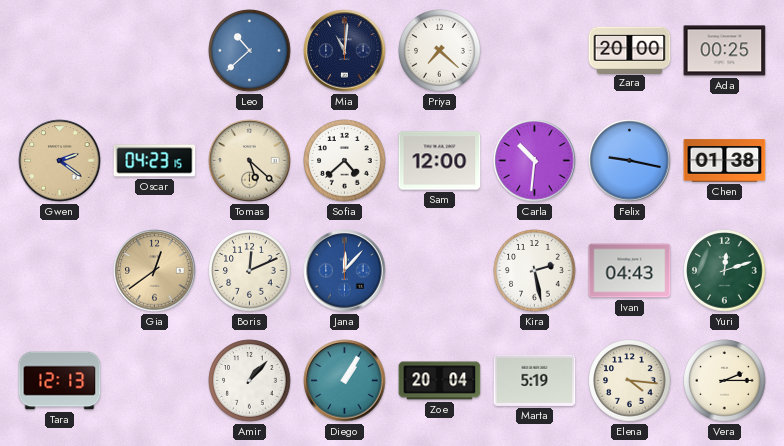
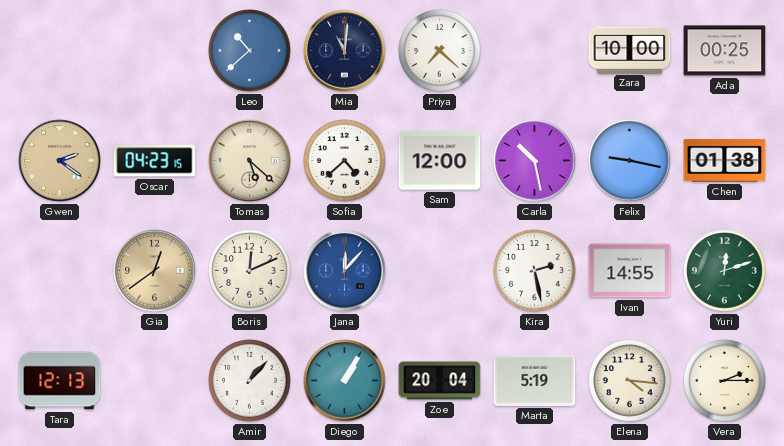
Zara: 20:00 -> 10:00
Carla: 10:31 -> 10:28
Ivan: 04:43 -> 14:55
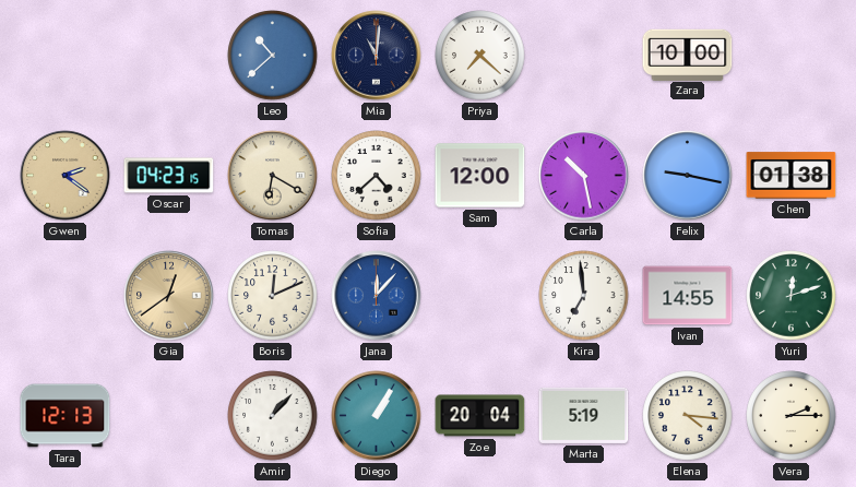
Ada: 00:25 -> none
Tomas: 5:22 -> 6:20
Kira: 2:28 -> 6:59
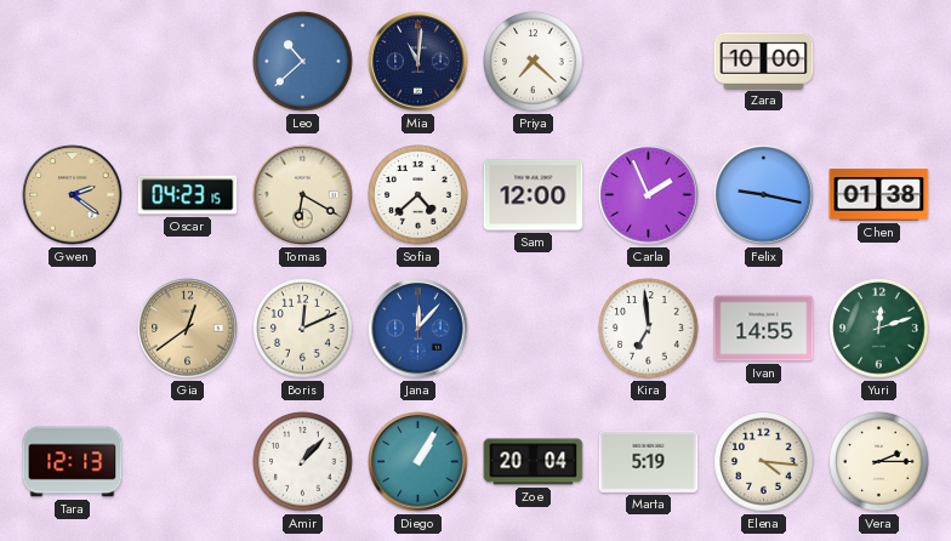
Carla: 10:28 -> 1:56
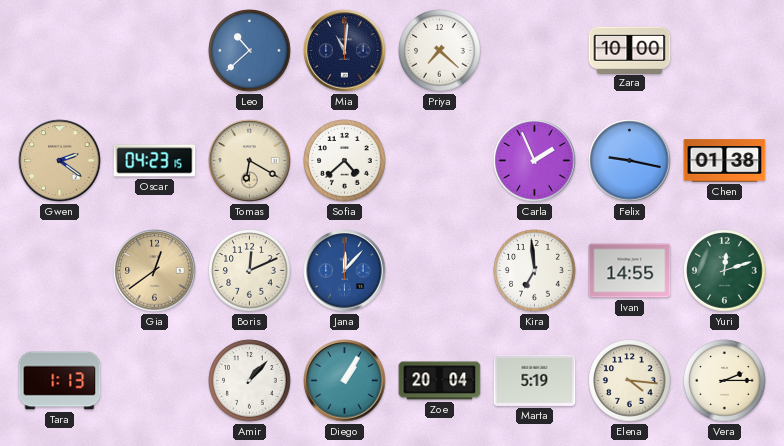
Sam: 12:00 -> none
Tara: 12:13 -> 1:13
